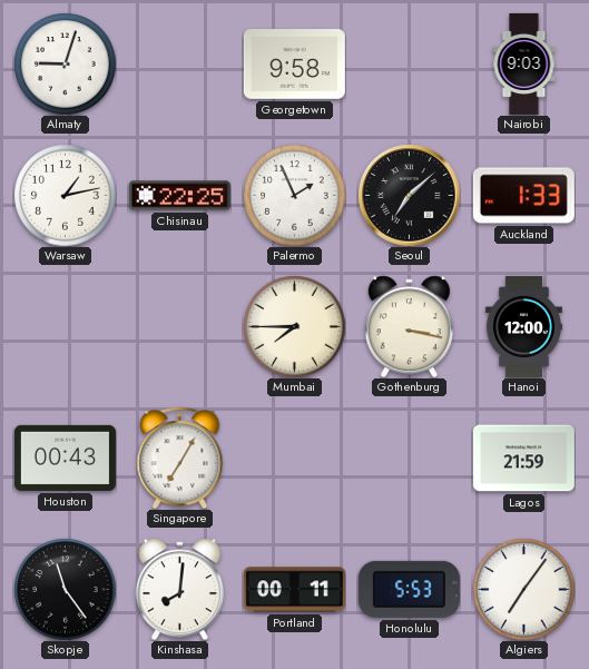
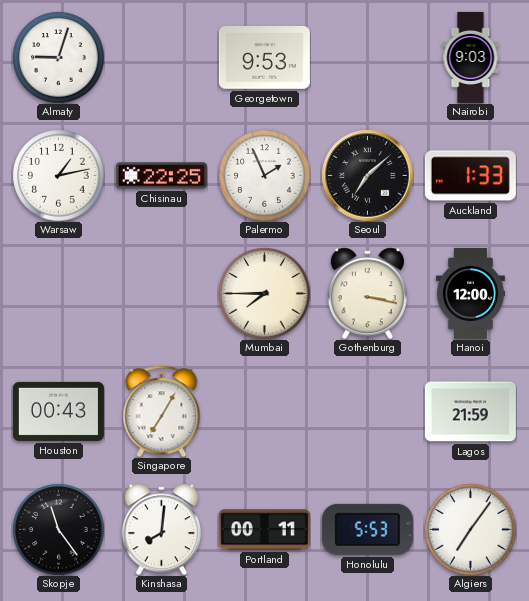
Georgetown: 9:58 -> 9:53
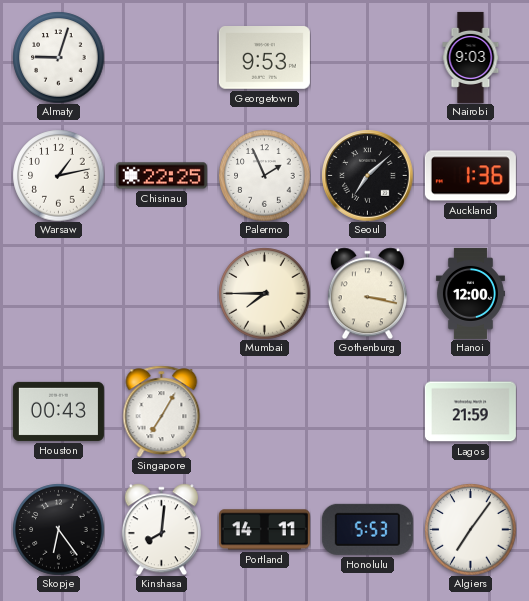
Auckland: 1:33 -> 1:36
Skopje: 11:24 -> 6:24
Portland: 00:11 -> 14:11
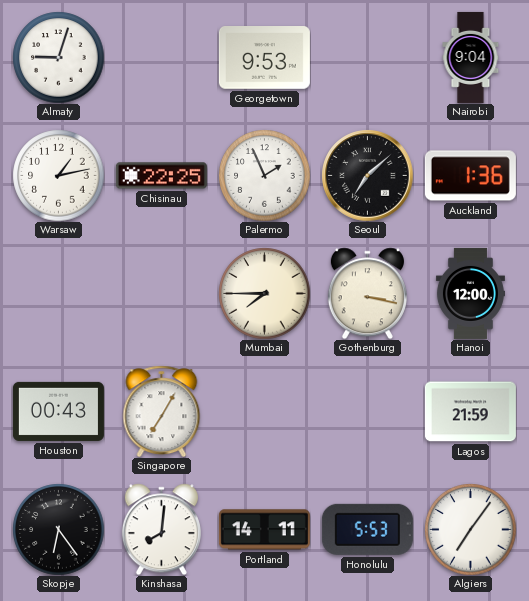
Nairobi: 9:03 -> 9:04
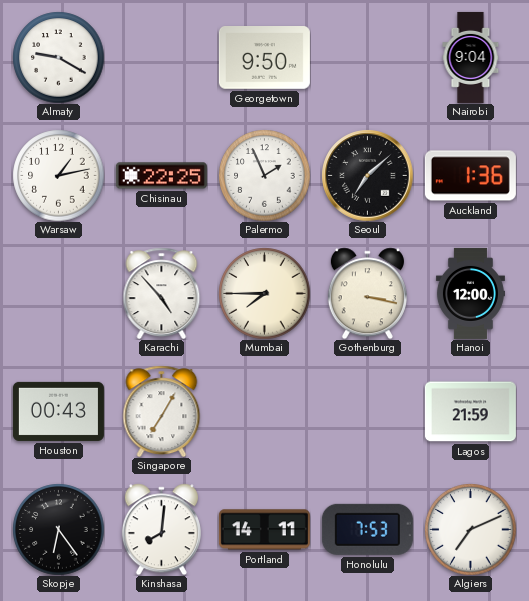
Almaty: 9:03 -> 9:20
Georgetown: 9:53 -> 9:50
Karachi: none -> 4:53
Honolulu: 5:53 -> 7:53
Algiers: 7:06 -> 7:11
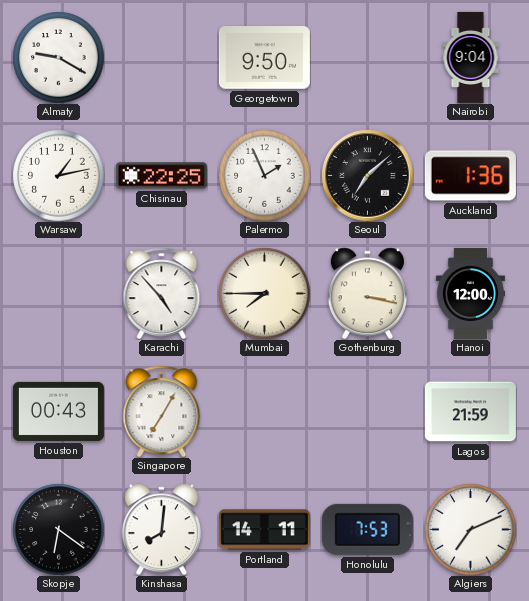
Skopje: 6:24 -> 6:21
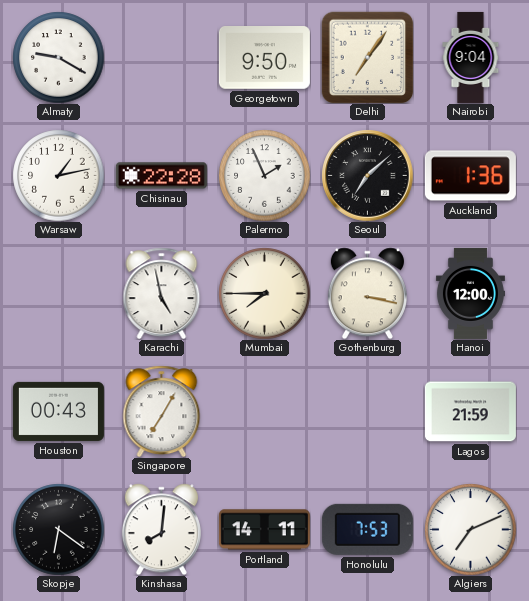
Delhi: none -> 7:06
Chisinau: 22:25 -> 22:28
Karachi: 4:53 -> 4:58
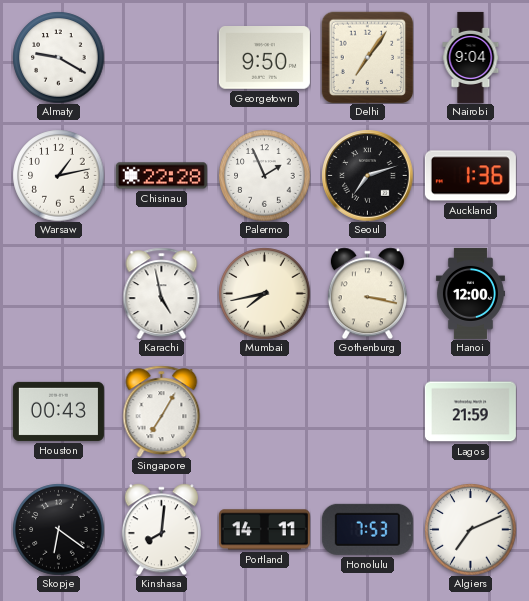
Seoul: 7:08 -> 7:12
Mumbai: 7:45 -> 7:43
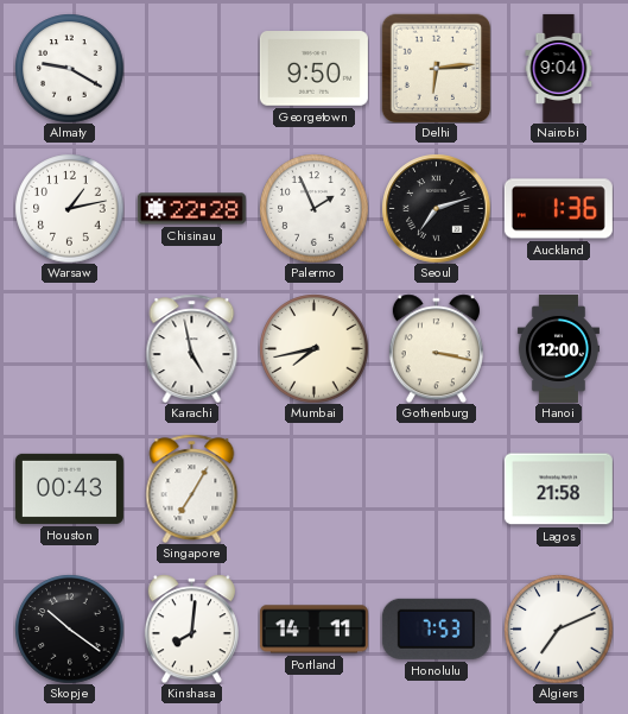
Delhi: 7:06 -> 6:14
Lagos: 21:59 -> 21:58
Skopje: 6:21 -> 10:21
